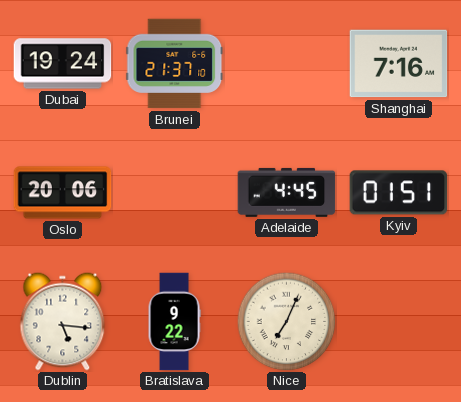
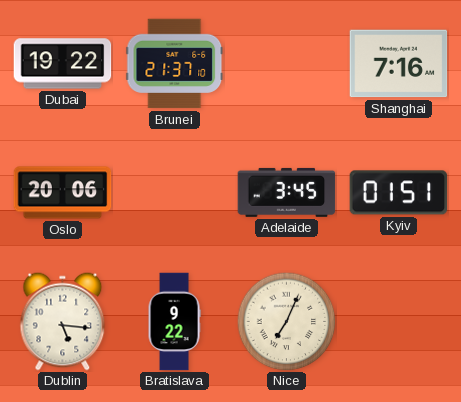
Dubai: 19:24 -> 19:22
Adelaide: 4:45 -> 3:45
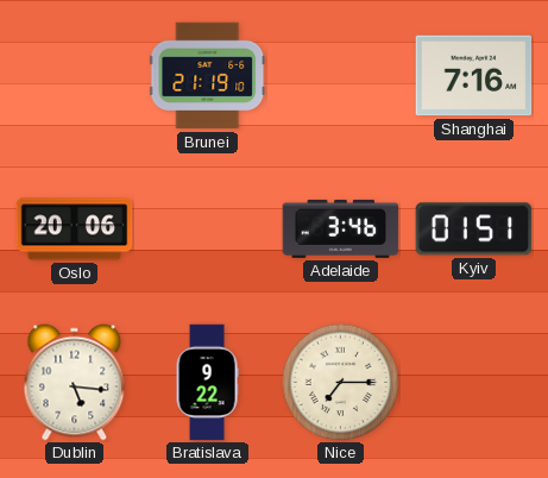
Dubai: 19:22 -> none
Brunei: 21:37 -> 21:19
Adelaide: 3:45 -> 3:46
Nice: 7:04 -> 7:15
